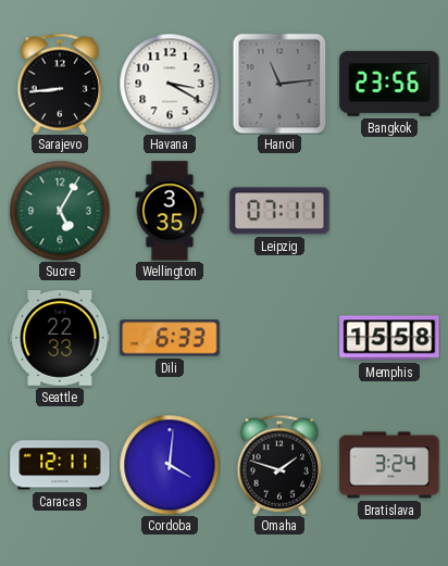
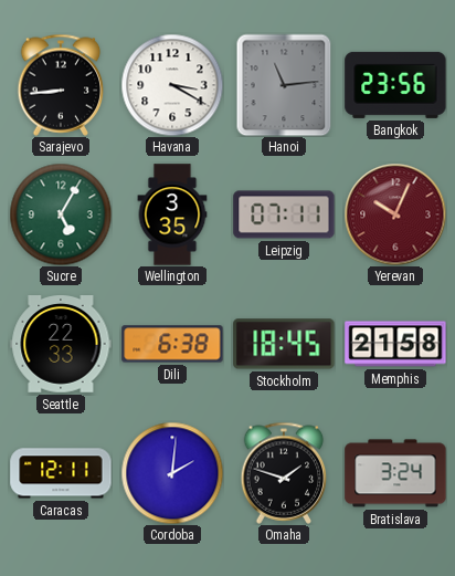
Yerevan: none -> 10:04
Dili: 6:33 -> 6:38
Stockholm: none -> 18:45
Memphis: 15:58 -> 21:58
Cordoba: 4:01 -> 2:01
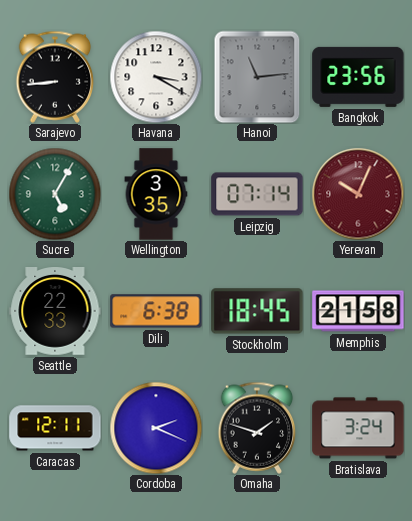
Leipzig: 07:11 -> 07:14
Cordoba: 2:01 -> 2:19
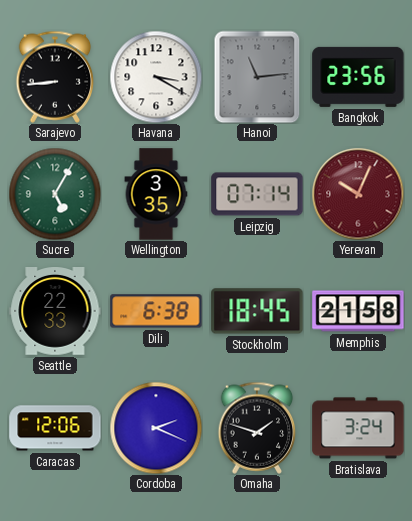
Caracas: 12:11 -> 12:06
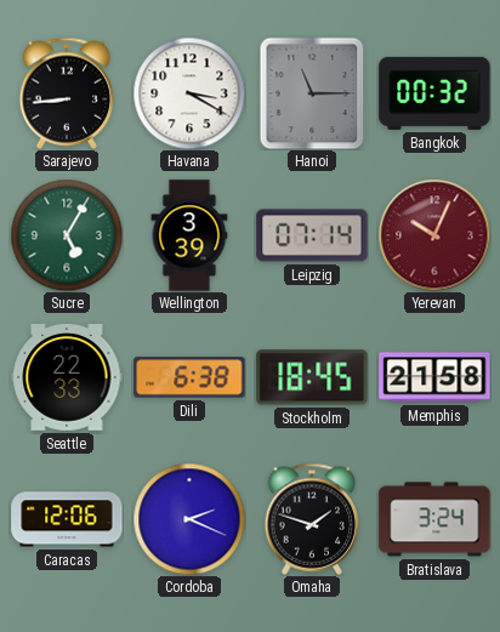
Hanoi: 11:14 -> 11:15
Bangkok: 23:56 -> 00:32
Wellington: 3:35 -> 3:39
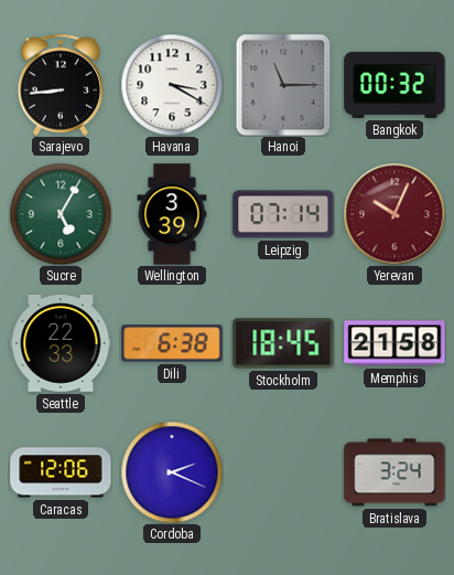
Omaha: 1:48 -> none
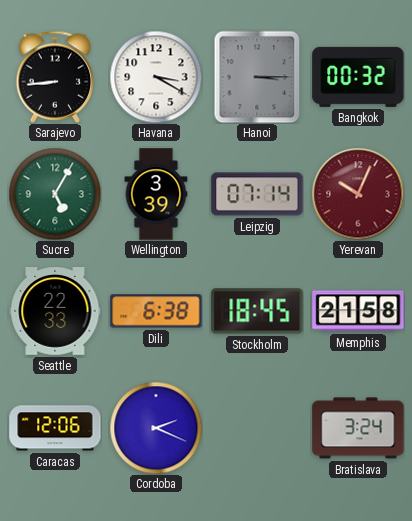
Hanoi: 11:15 -> 3:15
